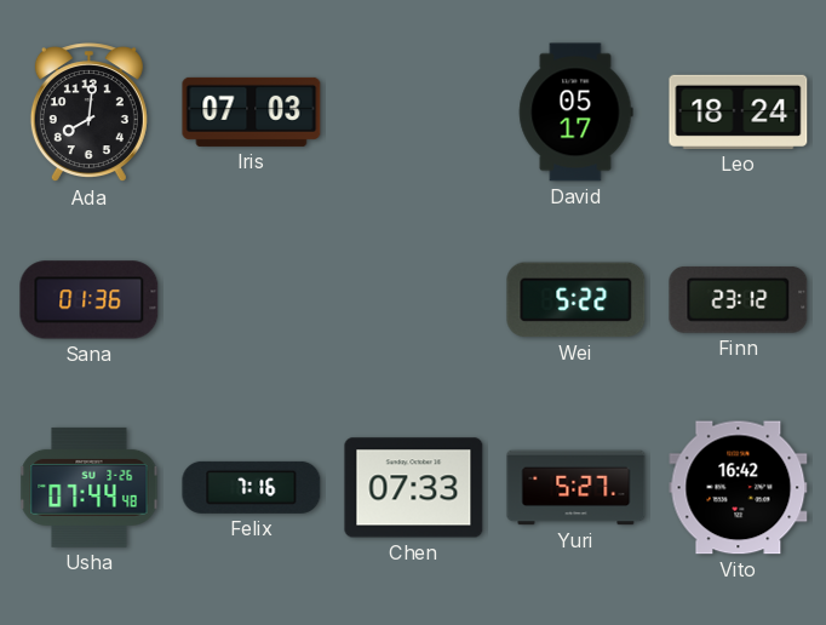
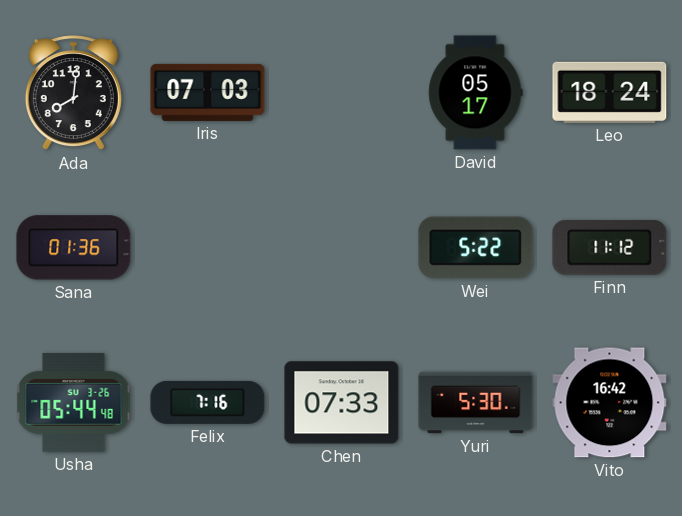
Finn: 23:12 -> 11:12
Usha: 07:44 -> 05:44
Yuri: 5:27 -> 5:30
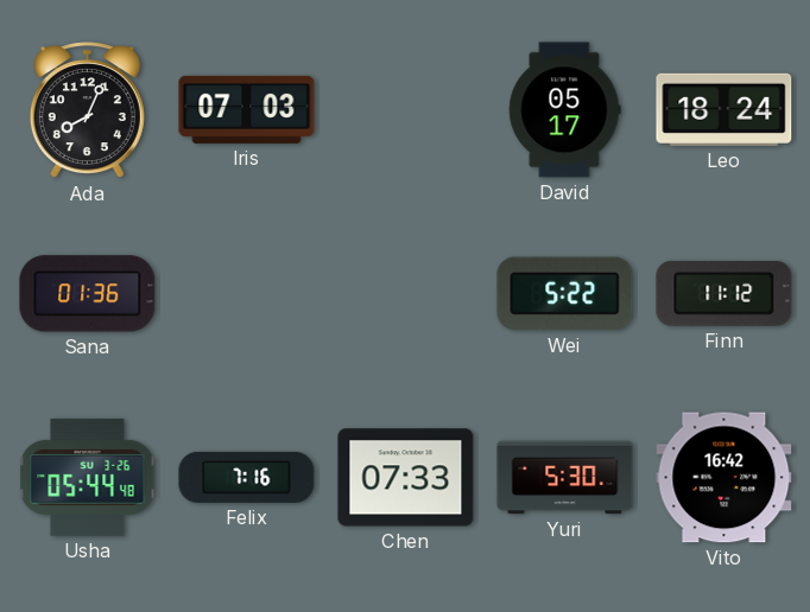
Ada: 8:01 -> 8:04
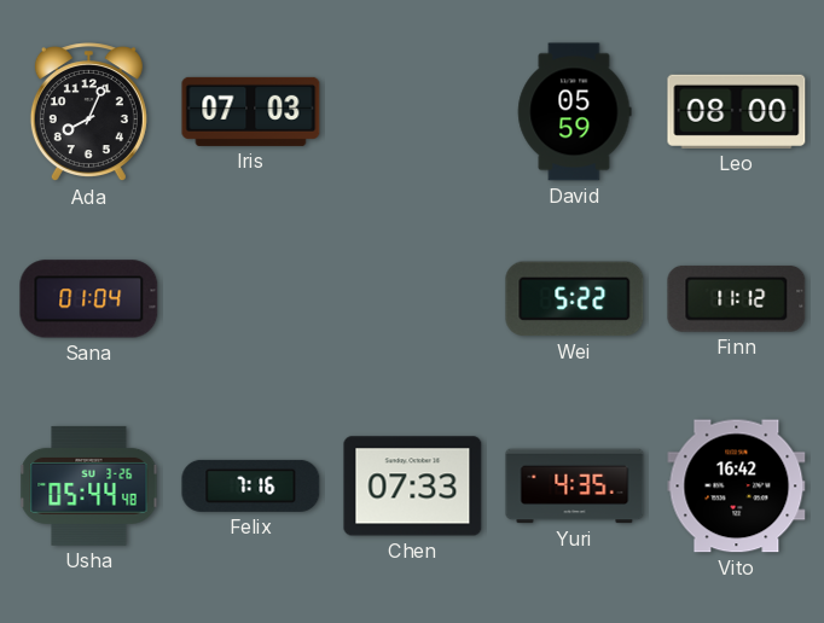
David: 05:17 -> 05:59
Leo: 18:24 -> 08:00
Sana: 01:36 -> 01:04
Yuri: 5:30 -> 4:35
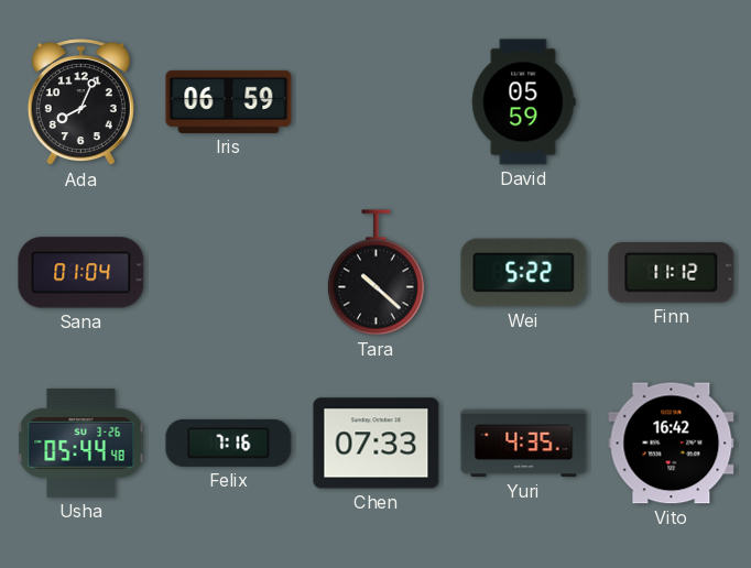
Iris: 07:03 -> 06:59
Leo: 08:00 -> none
Tara: none -> 10:22
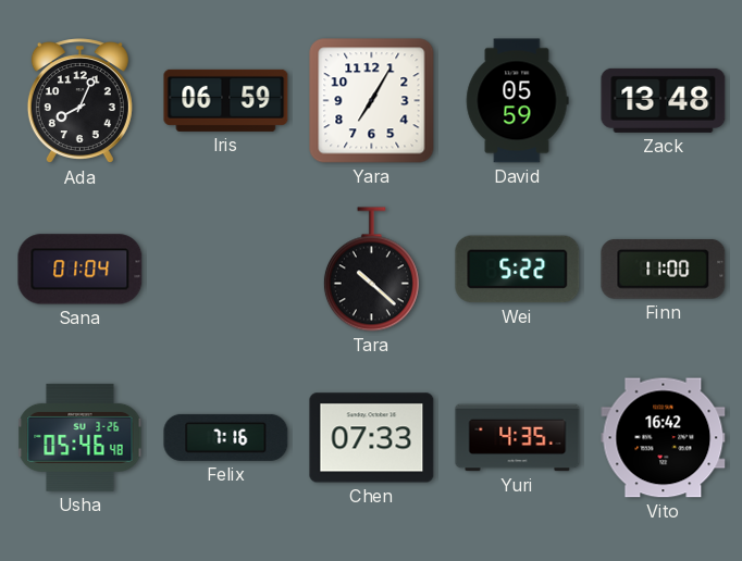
Yara: none -> 7:05
Zack: none -> 13:48
Finn: 11:12 -> 11:00
Usha: 05:44 -> 05:46
